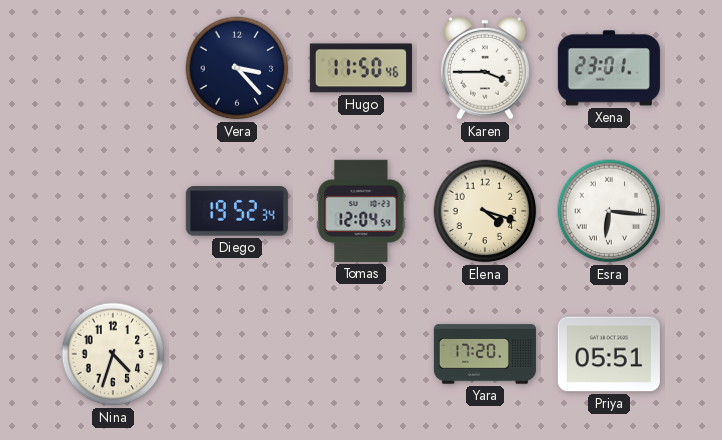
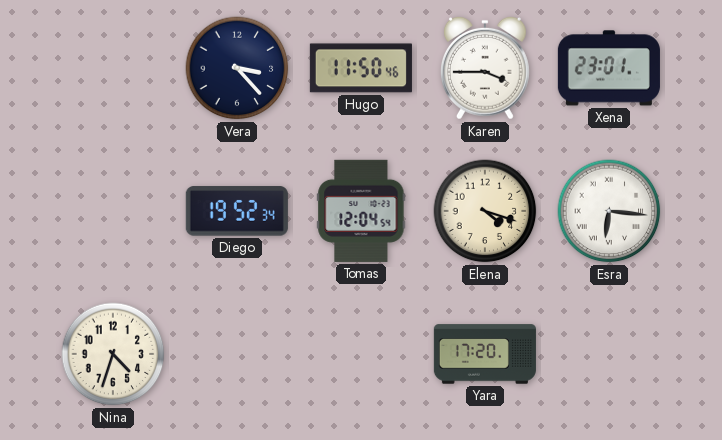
Priya: 05:51 -> none
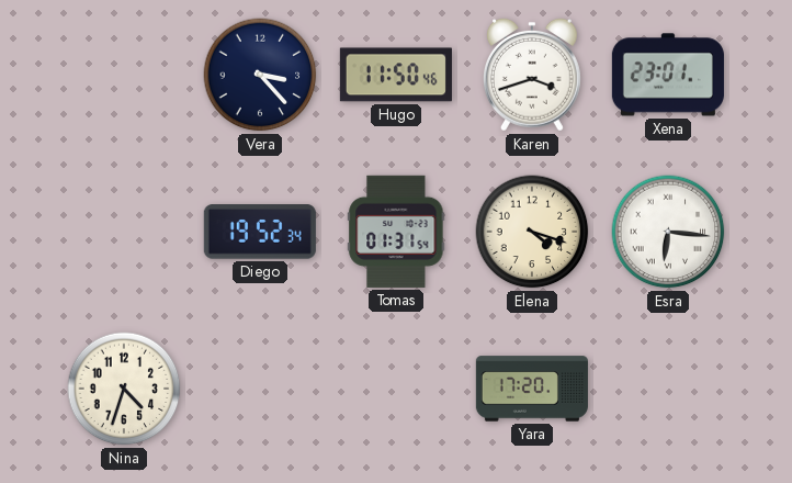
Karen: 3:45 -> 3:42
Tomas: 12:04 -> 01:31
